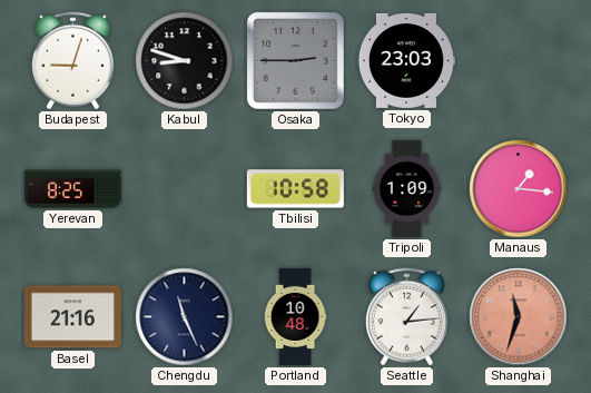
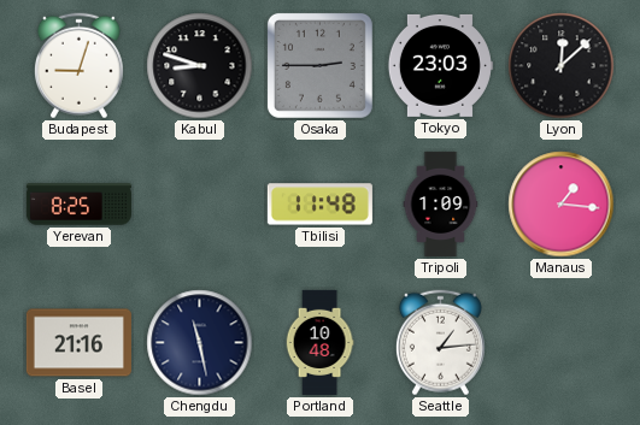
Lyon: none -> 12:08
Tbilisi: 10:58 -> 11:48
Chengdu: 11:26 -> 11:28
Shanghai: 11:33 -> none
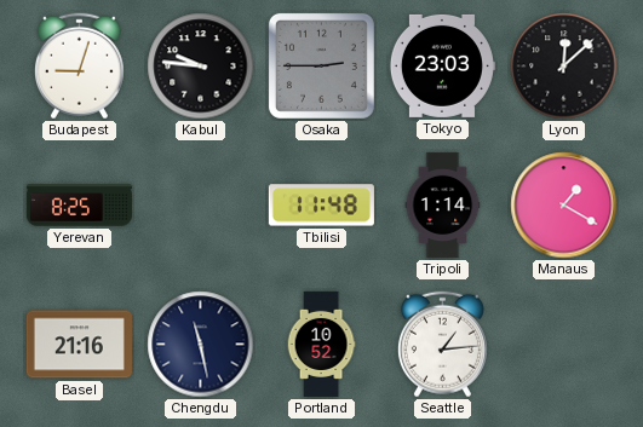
Kabul: 8:48 -> 9:46
Tripoli: 1:09 -> 1:14
Manaus: 1:16 -> 1:20
Portland: 10:48 -> 10:52
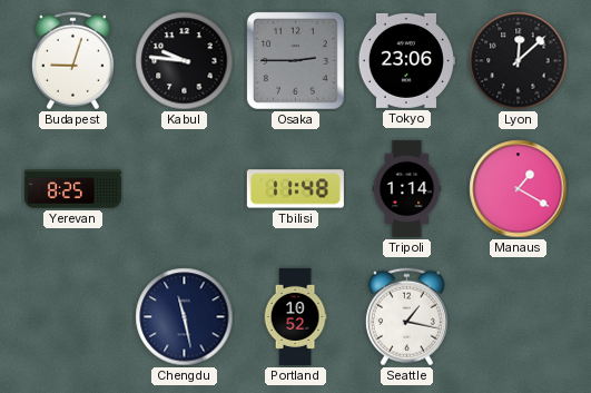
Tokyo: 23:03 -> 23:06
Basel: 21:16 -> none
Seattle: 1:14 -> 1:17
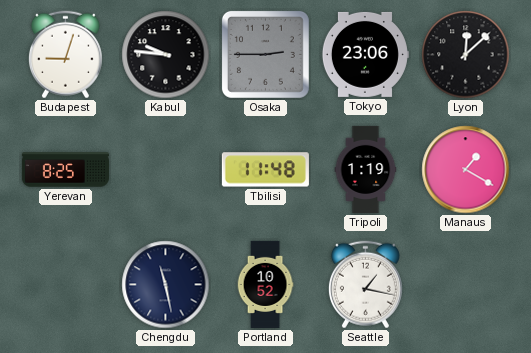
Tripoli: 1:14 -> 1:19
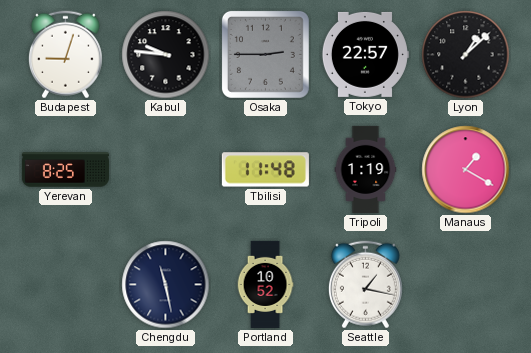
Tokyo: 23:06 -> 22:57
Lyon: 12:08 -> 1:08
